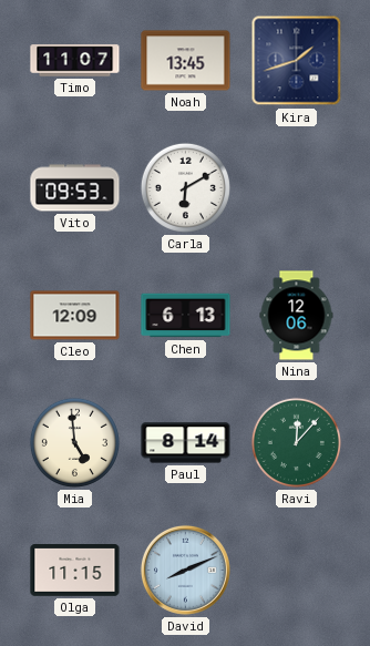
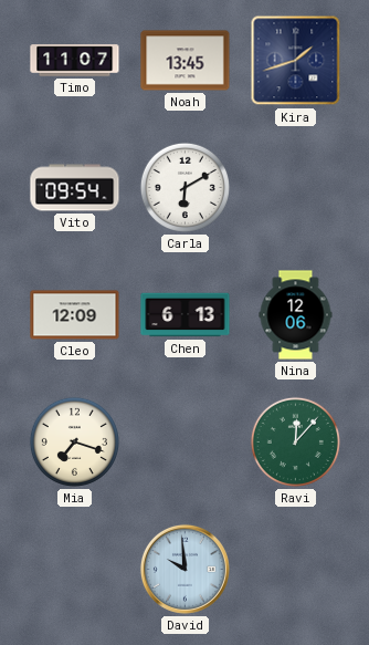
Vito: 09:53 -> 09:54
Mia: 4:59 -> 7:18
Paul: 8:14 -> none
Olga: 11:15 -> none
David: 8:11 -> 9:59
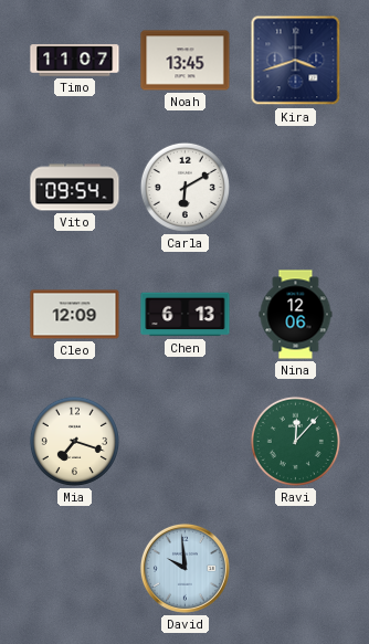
Kira: 1:42 -> 3:42
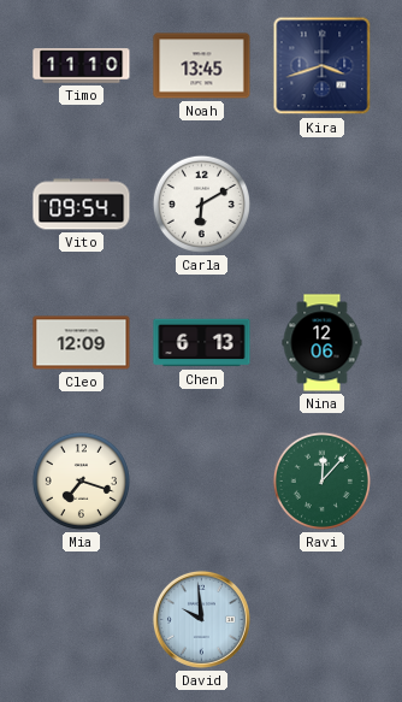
Timo: 11:07 -> 11:10
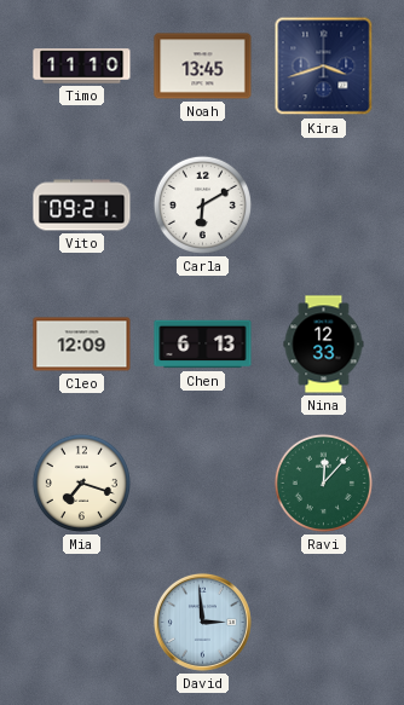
Vito: 09:54 -> 09:21
Nina: 12:06 -> 12:33
David: 9:59 -> 2:59
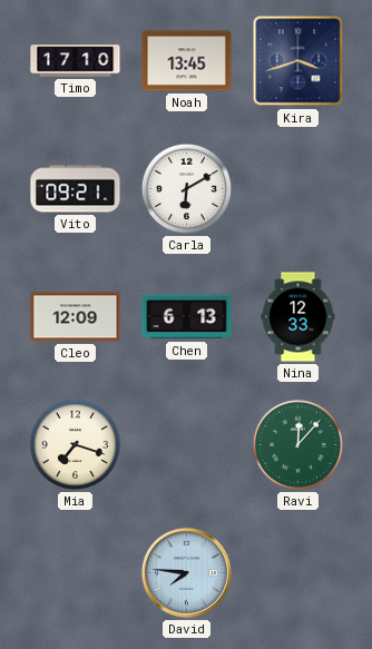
Timo: 11:10 -> 17:10
David: 2:59 -> 7:46
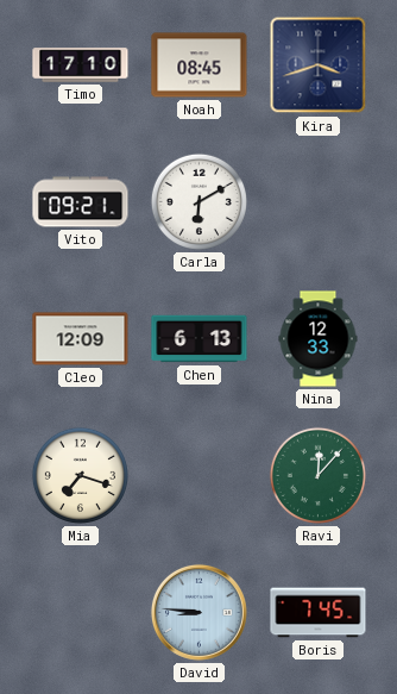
Noah: 13:45 -> 08:45
David: 7:46 -> 8:46
Boris: none -> 7:45
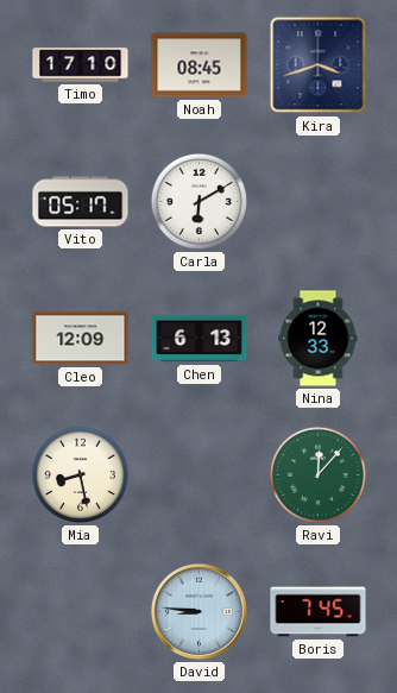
Vito: 09:21 -> 05:17
Mia: 7:18 -> 8:28
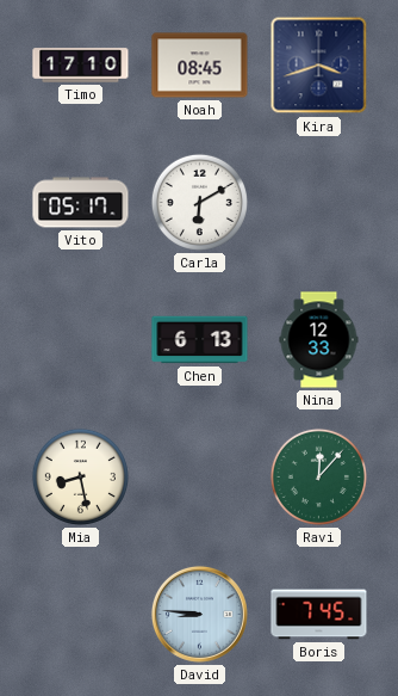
Cleo: 12:09 -> none
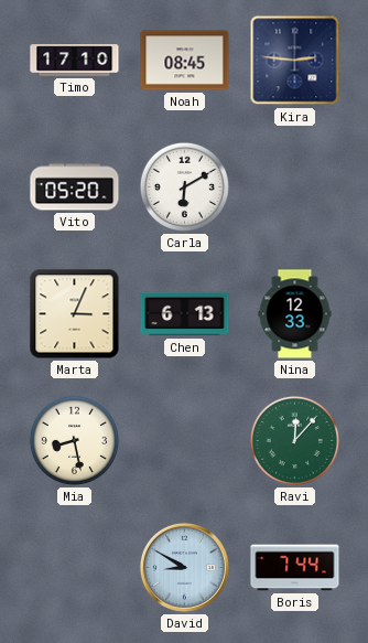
Kira: 3:42 -> 2:46
Vito: 05:17 -> 05:20
Marta: none -> 3:04
David: 8:46 -> 8:50
Boris: 7:45 -> 7:44
